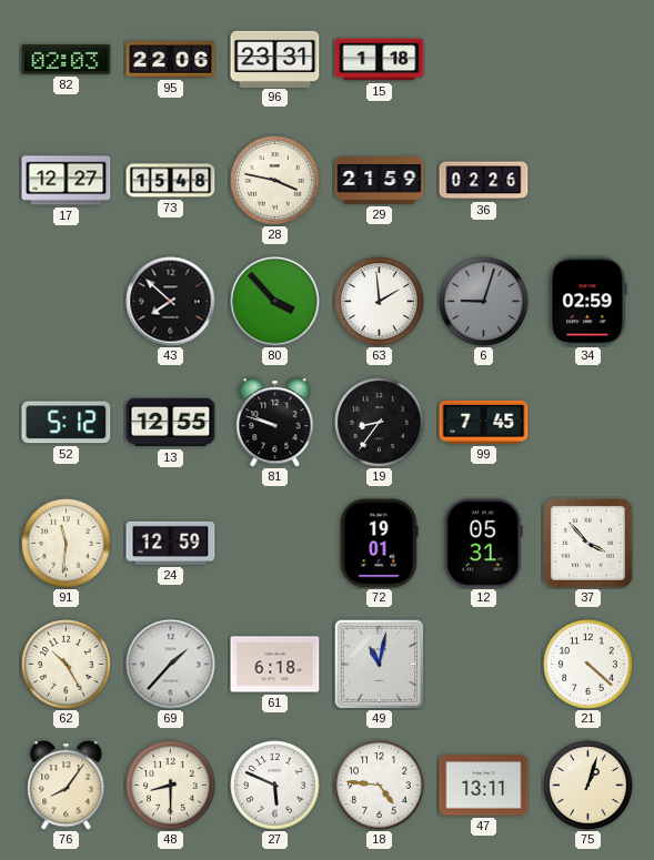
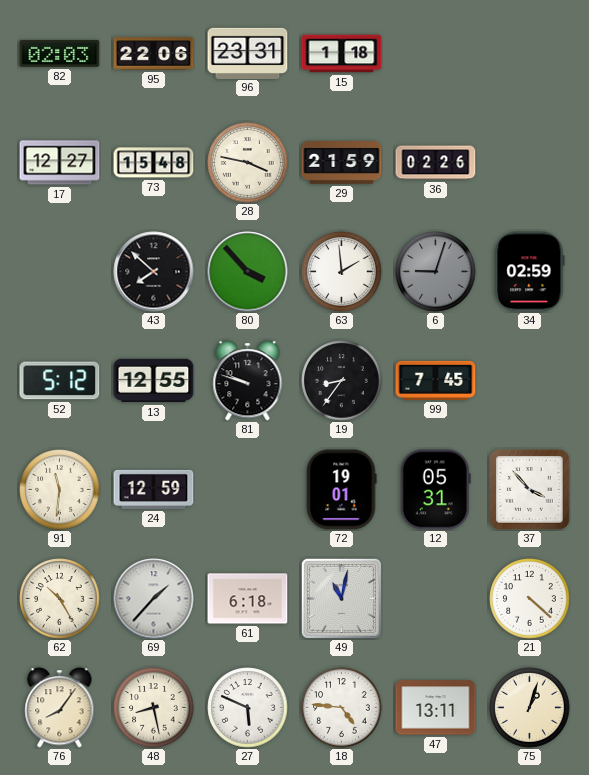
48: 8:30 -> 8:28
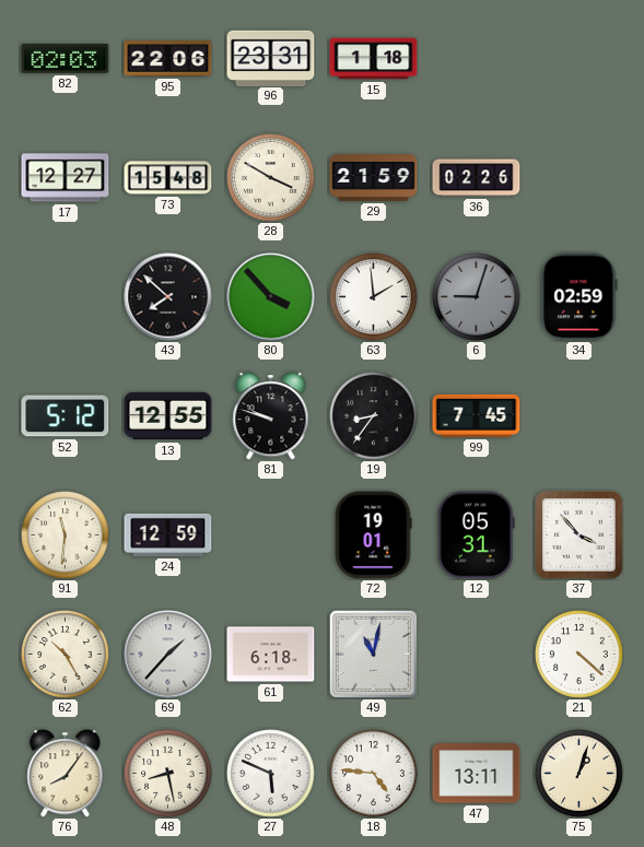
28: 3:47 -> 3:50
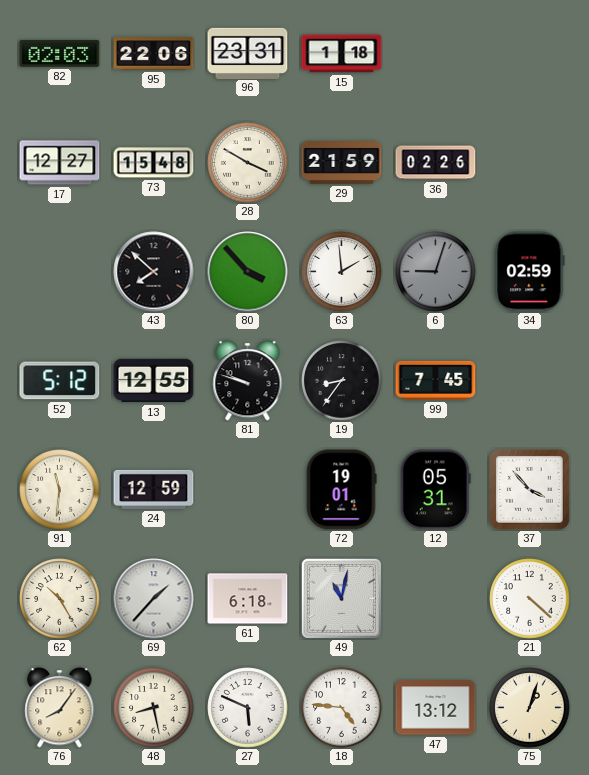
47: 13:11 -> 13:12
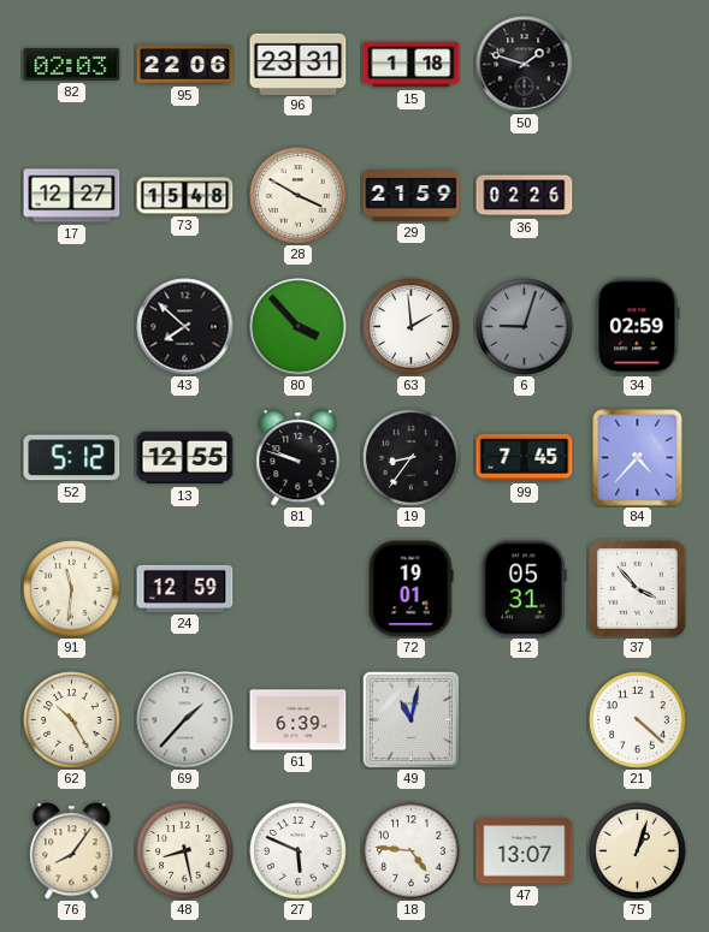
50: none -> 1:48
84: none -> 4:37
61: 6:18 -> 6:39
47: 13:12 -> 13:07
